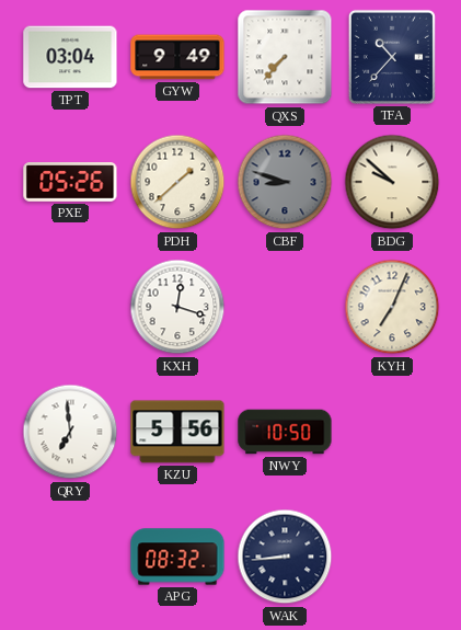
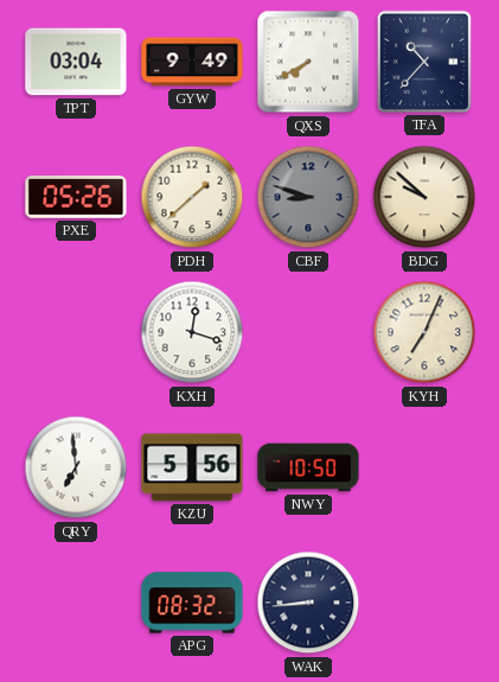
QXS: 7:37 -> 7:40
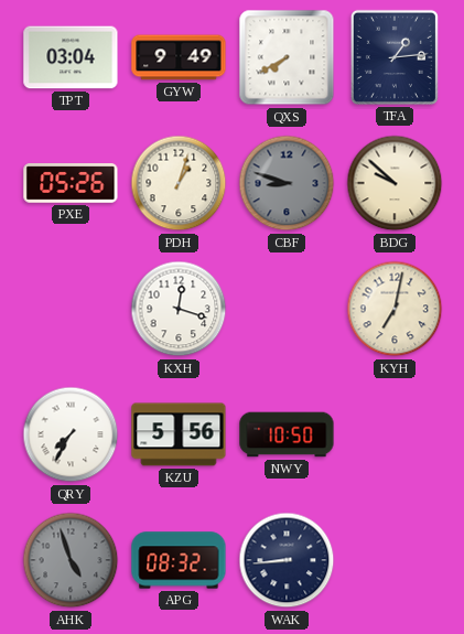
TFA: 10:37 -> 1:14
PDH: 1:38 -> 1:03
KYH: 7:04 -> 7:02
QRY: 6:59 -> 7:35
AHK: none -> 4:57
